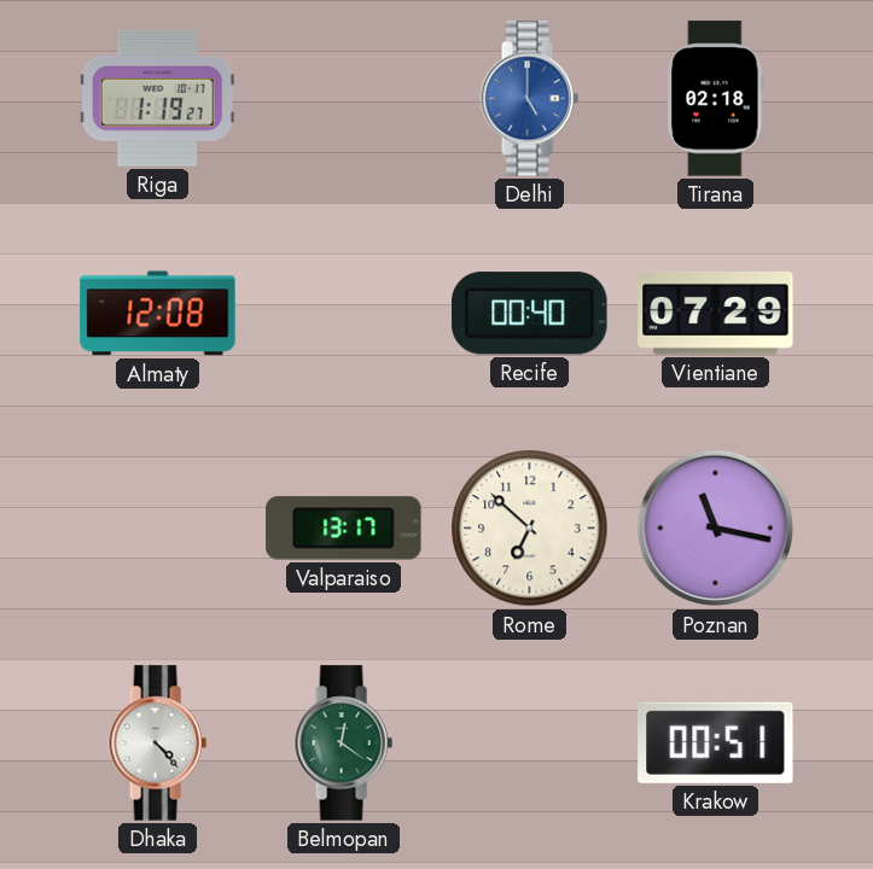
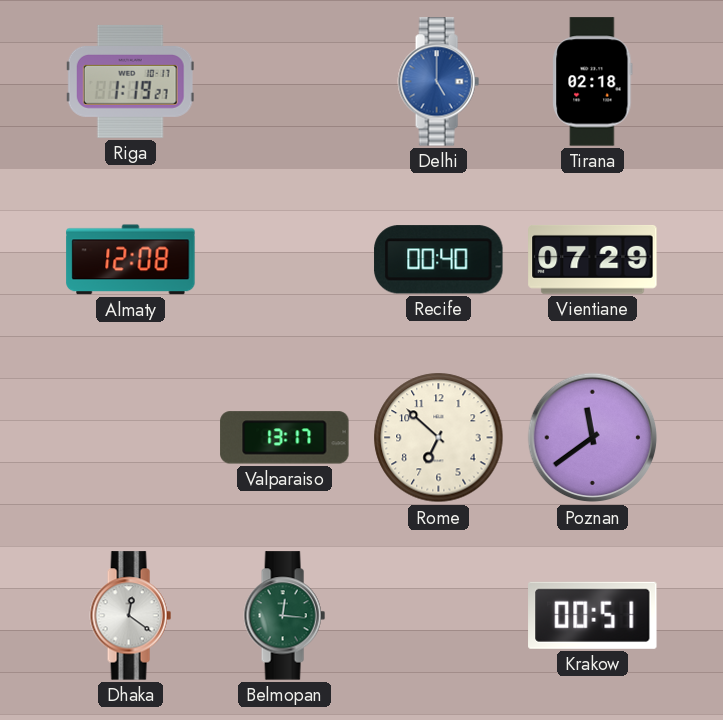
Poznan: 11:17 -> 11:39
Dhaka: 4:23 -> 12:21
Belmopan: 12:21 -> 12:16
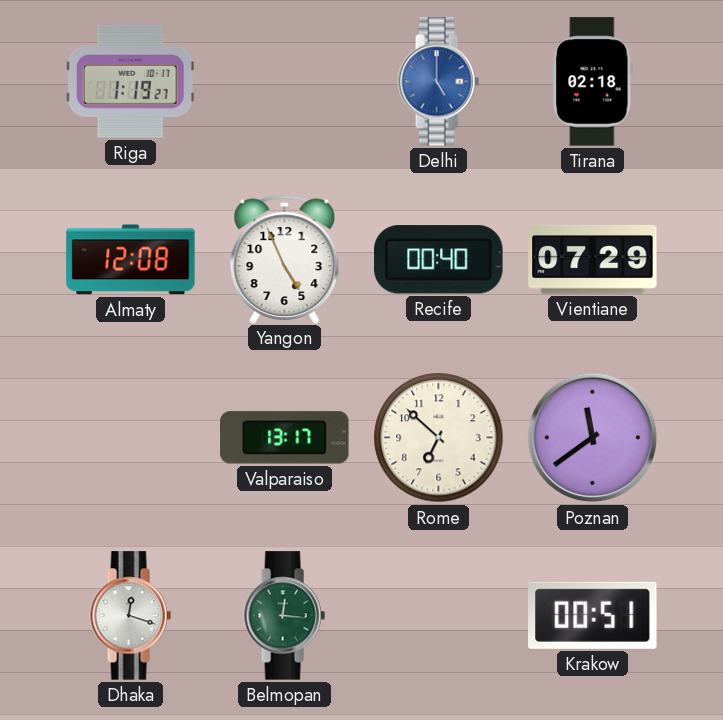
Yangon: none -> 4:56
Dhaka: 12:21 -> 12:18
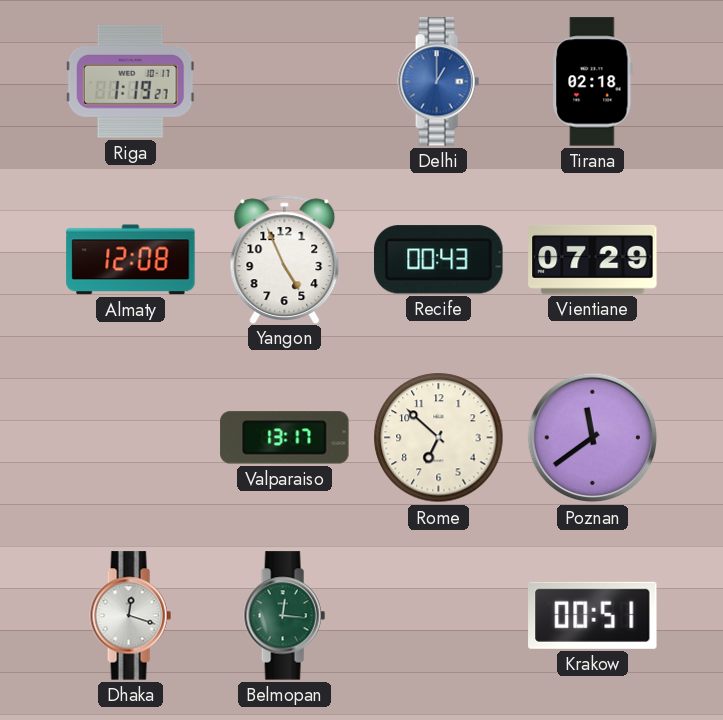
Delhi: 5:00 -> 1:00
Recife: 00:40 -> 00:43
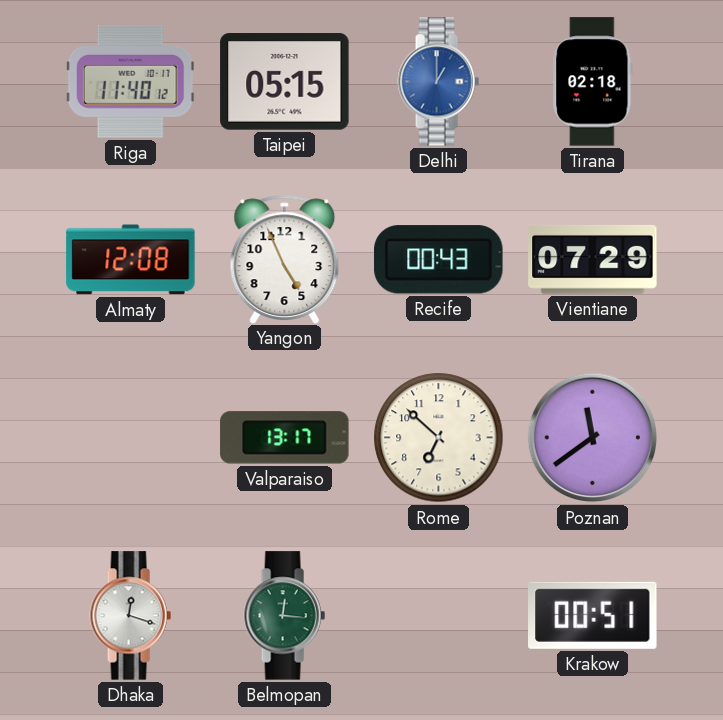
Riga: 1:19 -> 11:40
Taipei: none -> 05:15
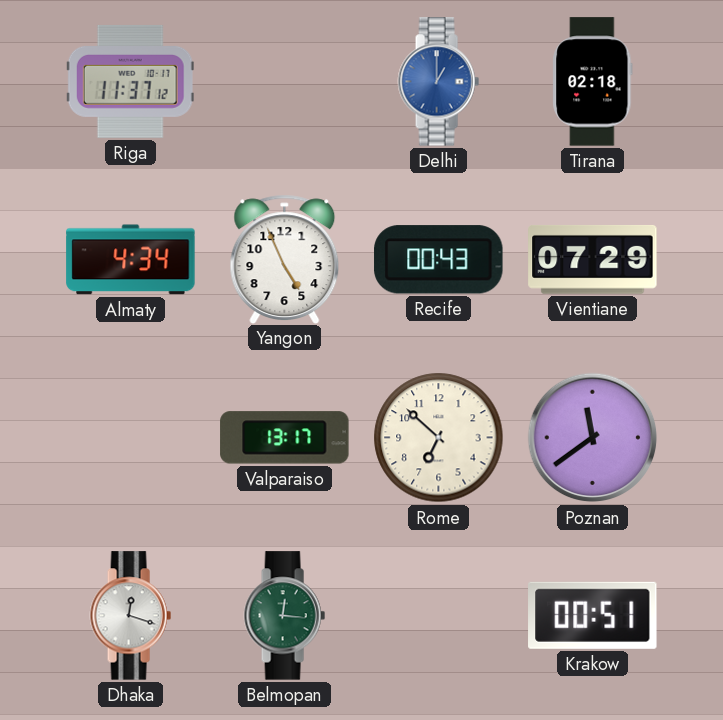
Riga: 11:40 -> 11:37
Taipei: 05:15 -> none
Almaty: 12:08 -> 4:34
